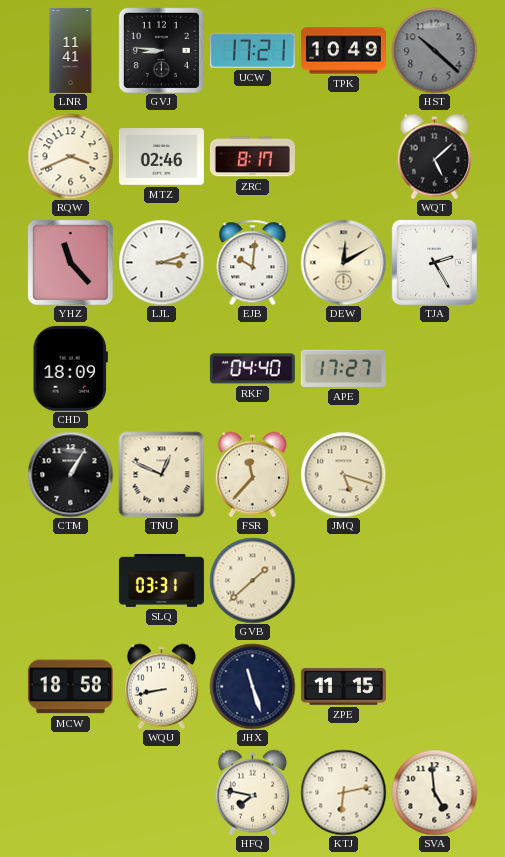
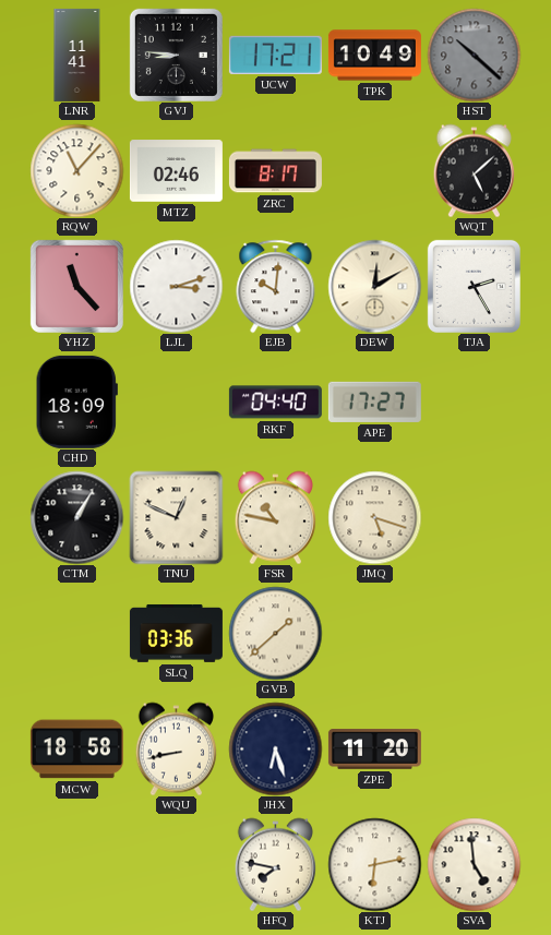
RQW: 3:41 -> 11:07
FSR: 11:37 -> 10:47
SLQ: 03:31 -> 03:36
JHX: 11:27 -> 6:27
ZPE: 11:15 -> 11:20
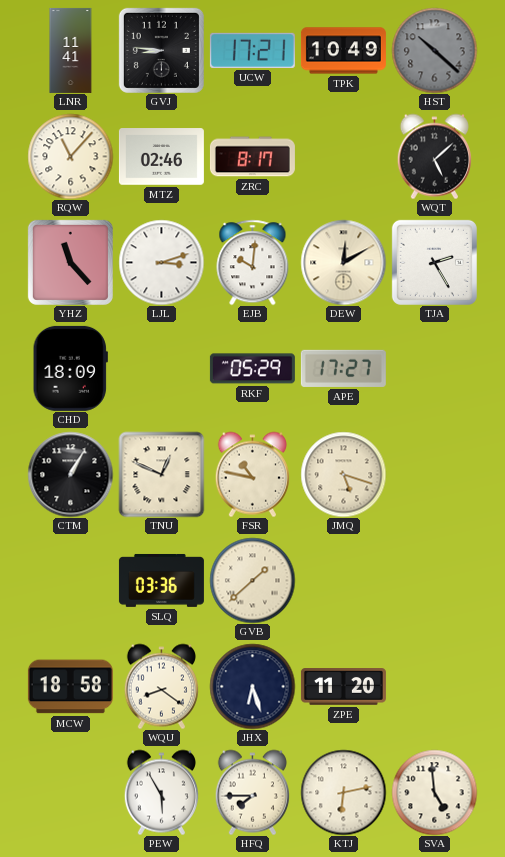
RKF: 04:40 -> 05:29
WQU: 8:43 -> 8:21
PEW: none -> 5:55
HFQ: 7:47 -> 7:45
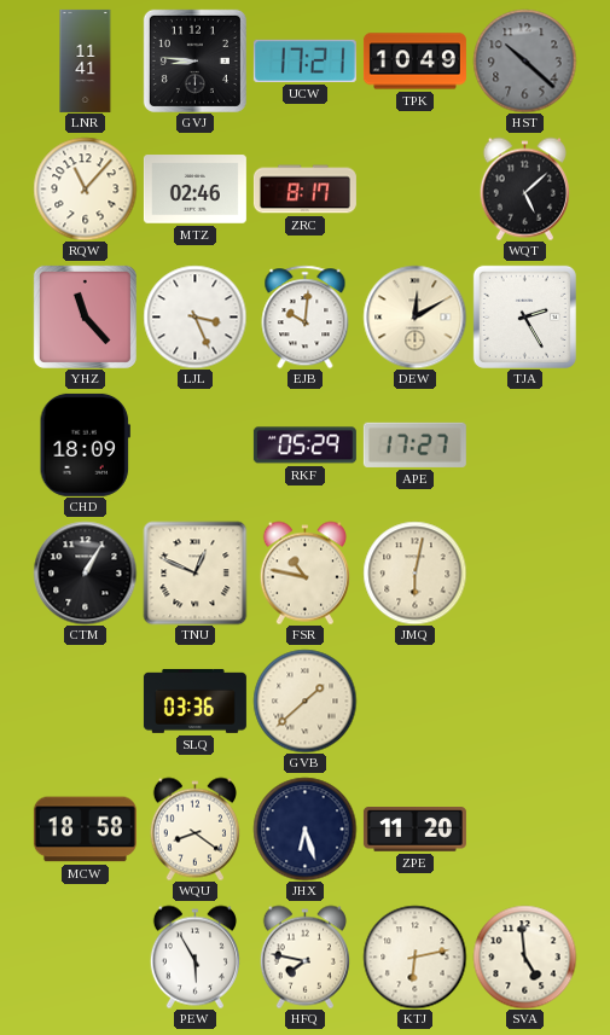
LJL: 3:12 -> 3:26
JMQ: 5:18 -> 6:02
HFQ: 7:45 -> 7:47
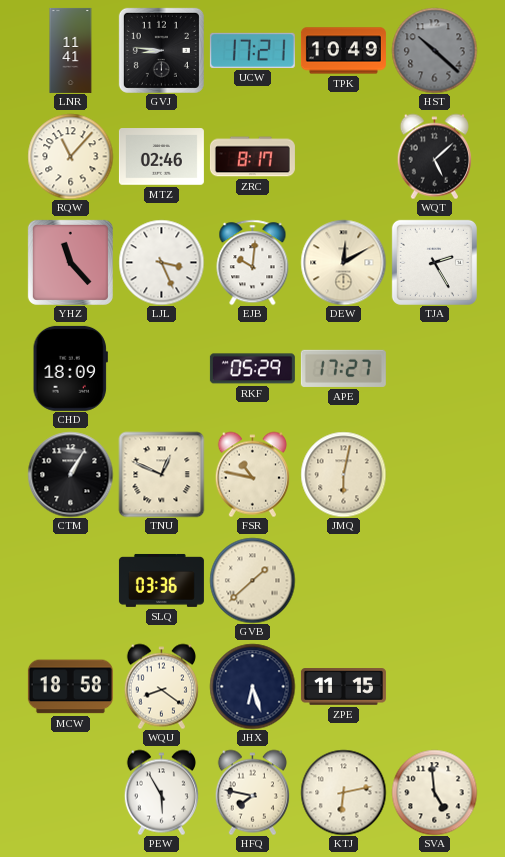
ZPE: 11:20 -> 11:15
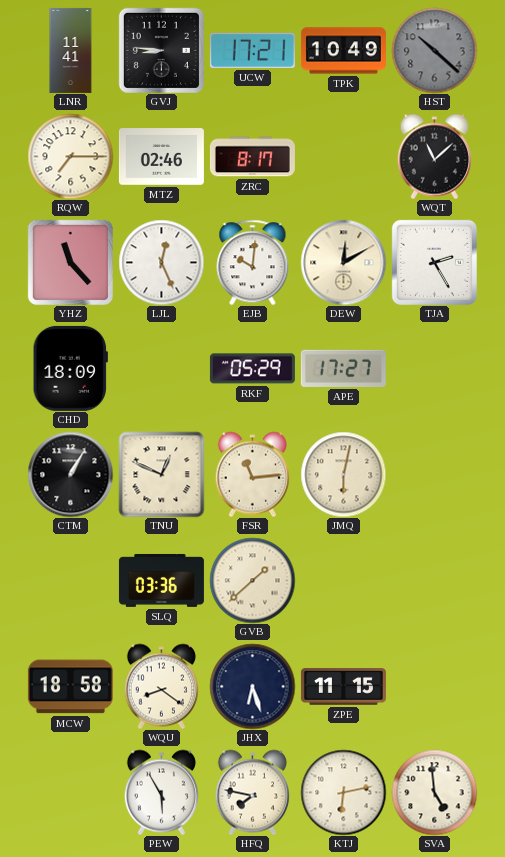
RQW: 11:07 -> 7:15
WQT: 5:08 -> 11:08
LJL: 3:26 -> 12:26
FSR: 10:47 -> 11:14
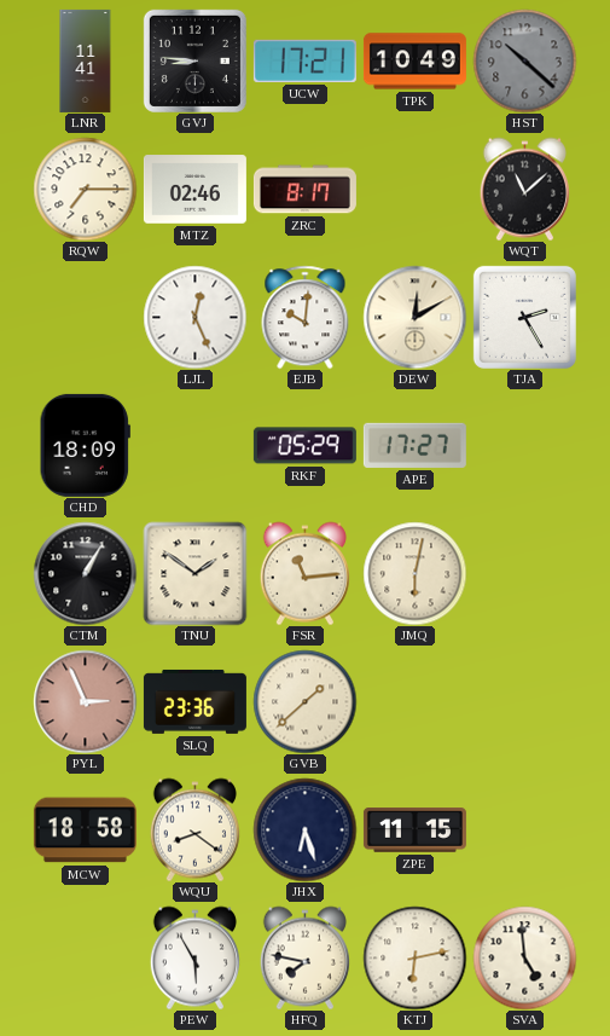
YHZ: 11:23 -> none
TNU: 12:49 -> 1:51
PYL: none -> 2:56
SLQ: 03:36 -> 23:36
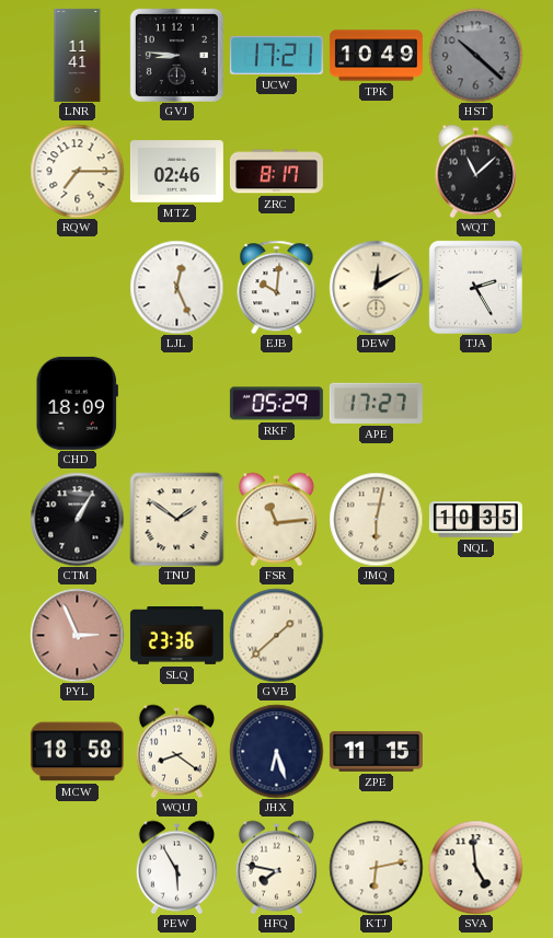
NQL: none -> 10:35
